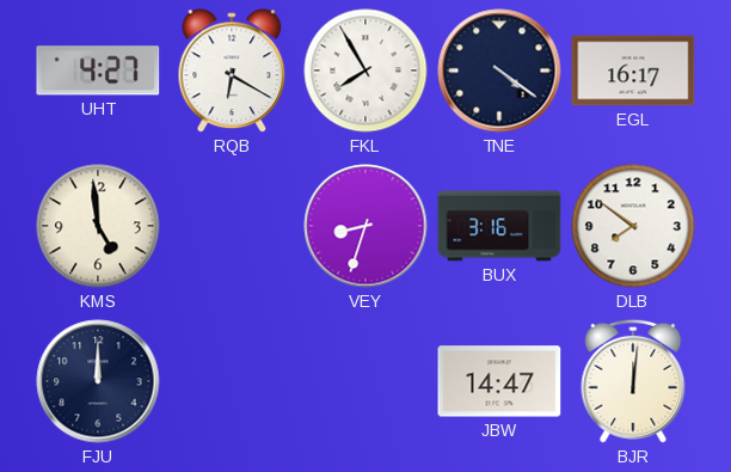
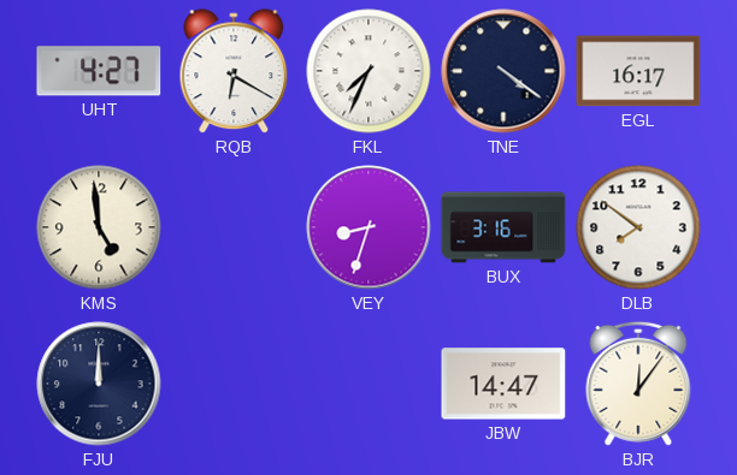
FKL: 7:55 -> 7:34
BJR: 12:01 -> 12:06
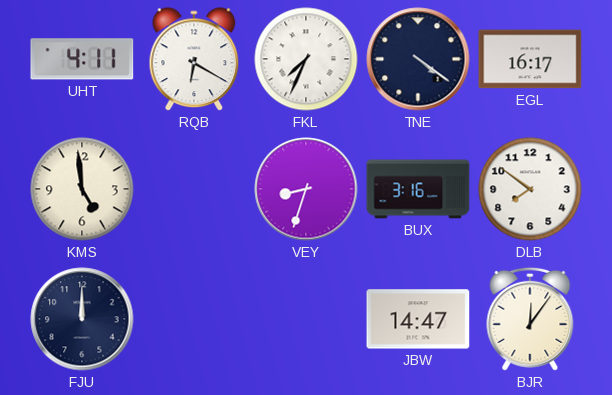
UHT: 4:27 -> 4:11
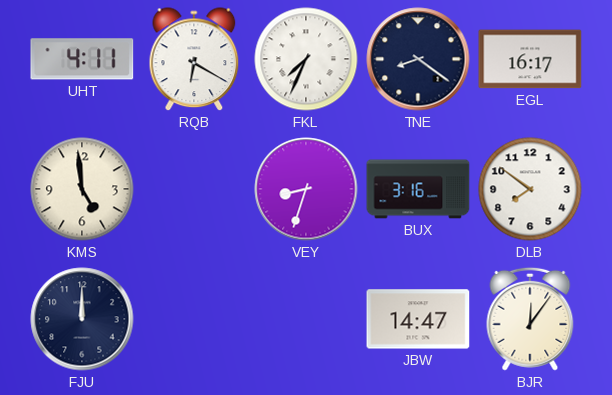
TNE: 4:21 -> 8:21
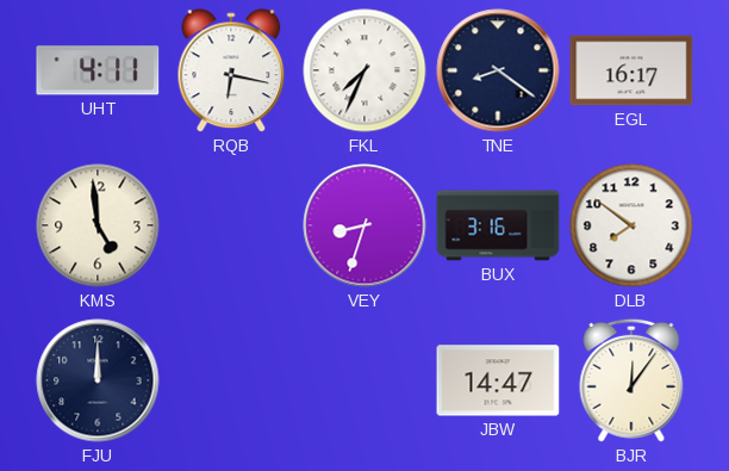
RQB: 6:20 -> 6:17
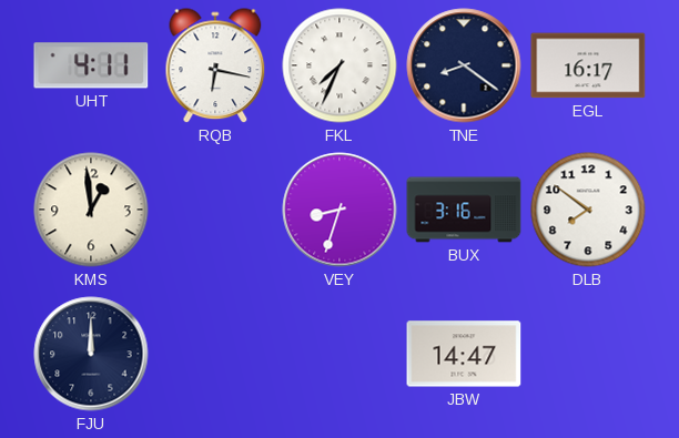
KMS: 4:59 -> 12:59
BJR: 12:06 -> none
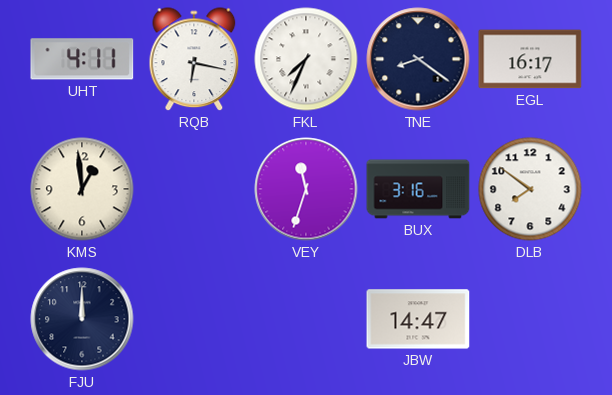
VEY: 8:33 -> 11:33
